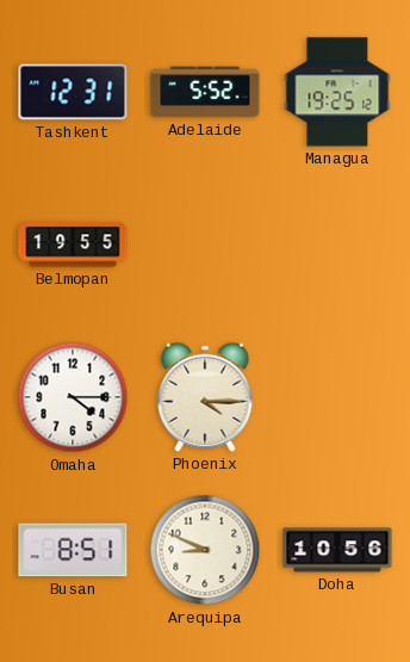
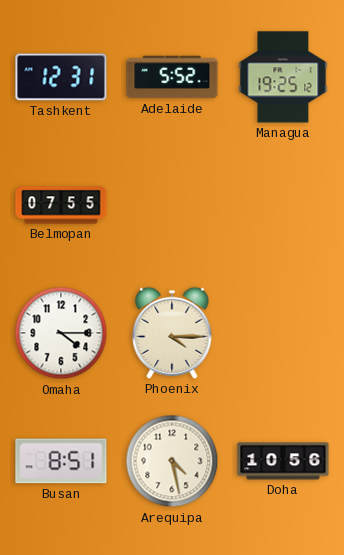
Belmopan: 19:55 -> 07:55
Arequipa: 8:49 -> 4:28
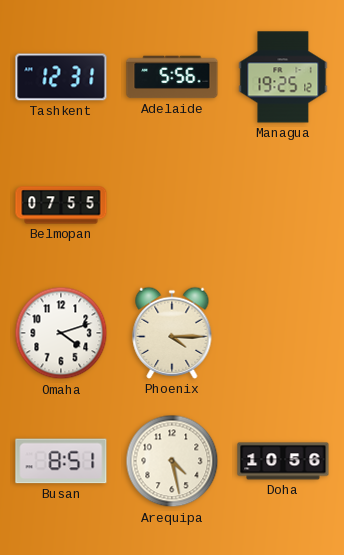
Adelaide: 5:52 -> 5:56
Omaha: 4:15 -> 4:12
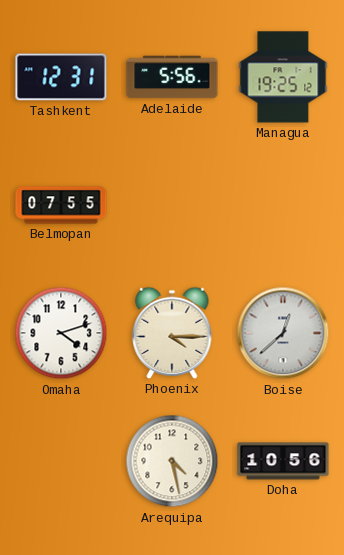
Boise: none -> 12:38
Busan: 8:51 -> none
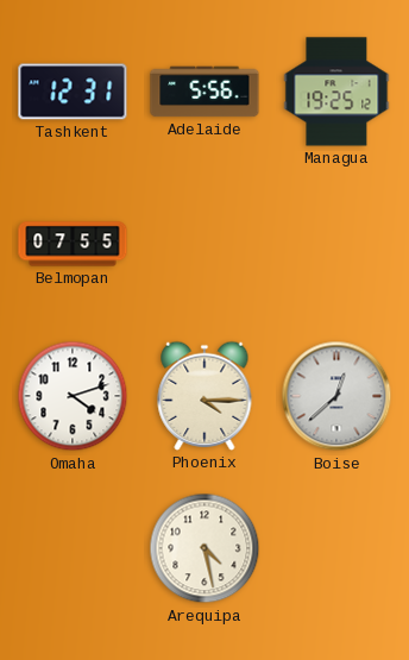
Doha: 10:56 -> none
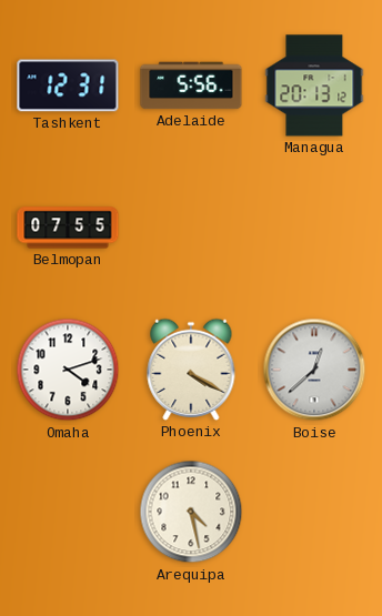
Managua: 19:25 -> 20:13
Phoenix: 4:15 -> 4:20
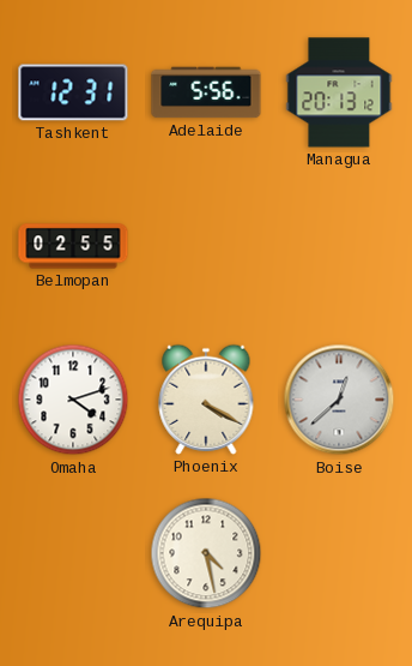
Belmopan: 07:55 -> 02:55
